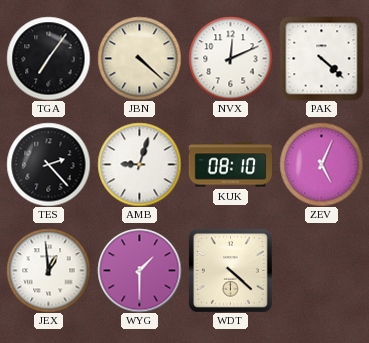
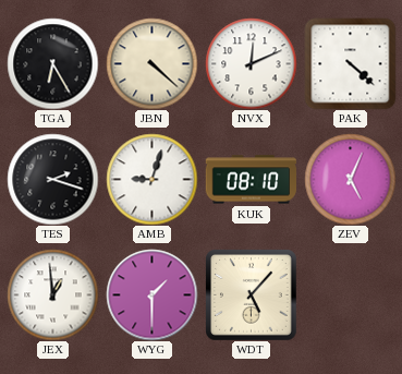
TGA: 7:06 -> 6:25
TES: 2:23 -> 2:18
WDT: 4:22 -> 5:07
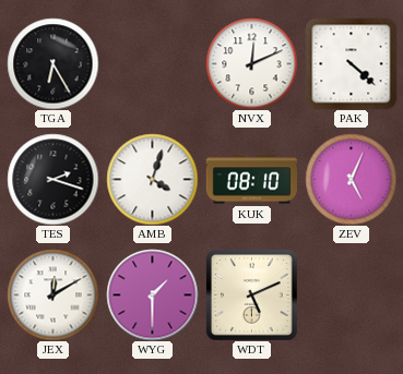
JBN: 4:22 -> none
AMB: 9:03 -> 4:03
JEX: 12:59 -> 12:10
WDT: 5:07 -> 5:11
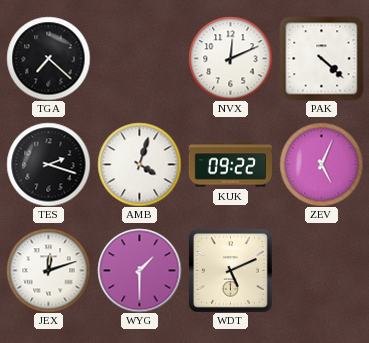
TGA: 6:25 -> 7:22
KUK: 08:10 -> 09:22
JEX: 12:10 -> 12:12
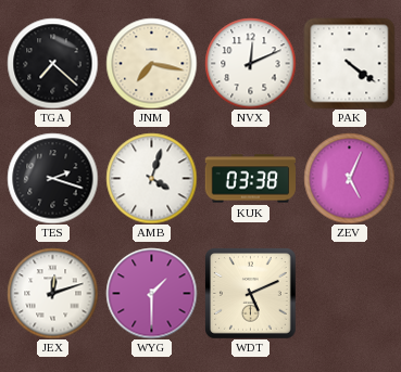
JNM: none -> 7:17
PAK: 4:22 -> 4:21
KUK: 09:22 -> 03:38
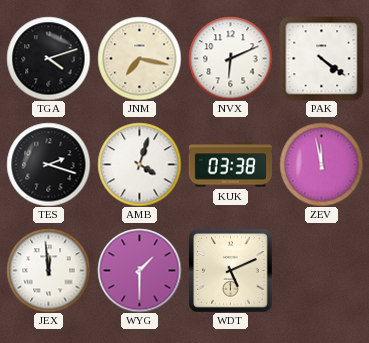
TGA: 7:22 -> 4:12
NVX: 12:11 -> 6:11
ZEV: 5:04 -> 11:58
JEX: 12:12 -> 11:59
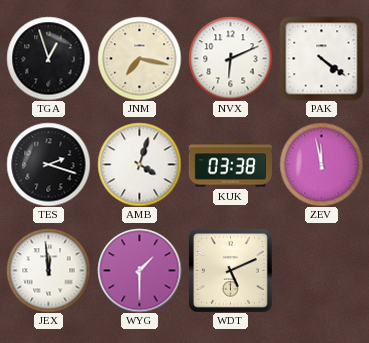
TGA: 4:12 -> 12:57
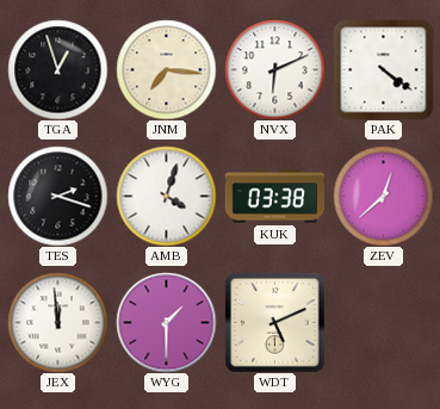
JNM: 7:17 -> 7:16
ZEV: 11:58 -> 12:38
